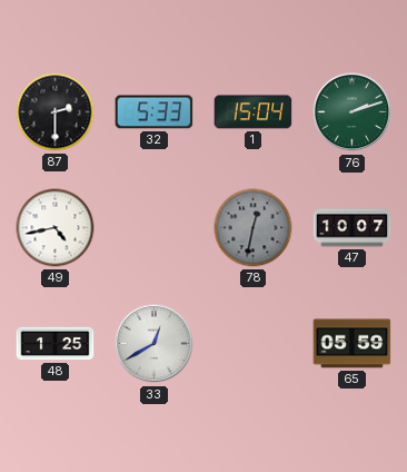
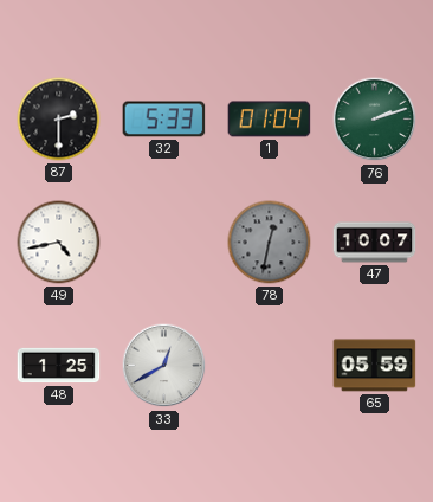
1: 15:04 -> 01:04
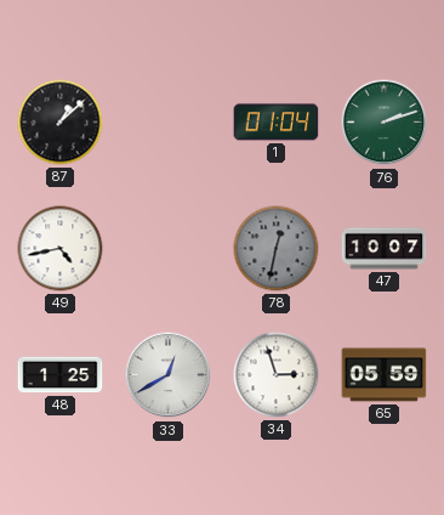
87: 2:30 -> 1:08
32: 5:33 -> none
34: none -> 2:57
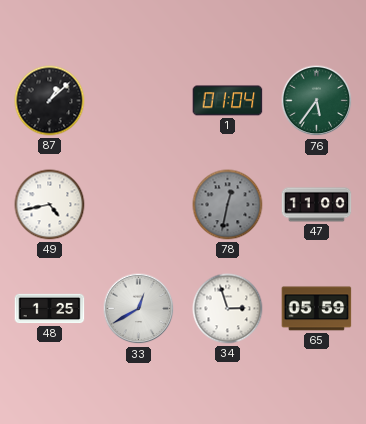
76: 2:12 -> 5:36
47: 10:07 -> 11:00
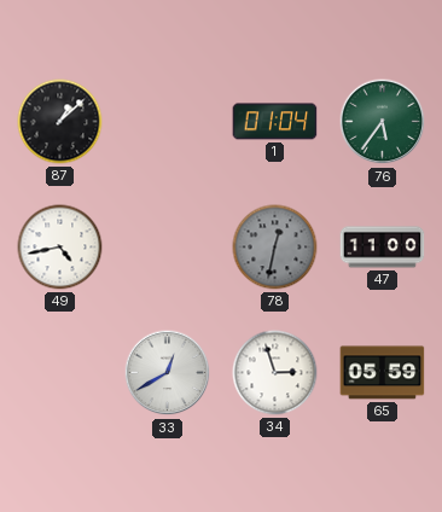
48: 1:25 -> none
